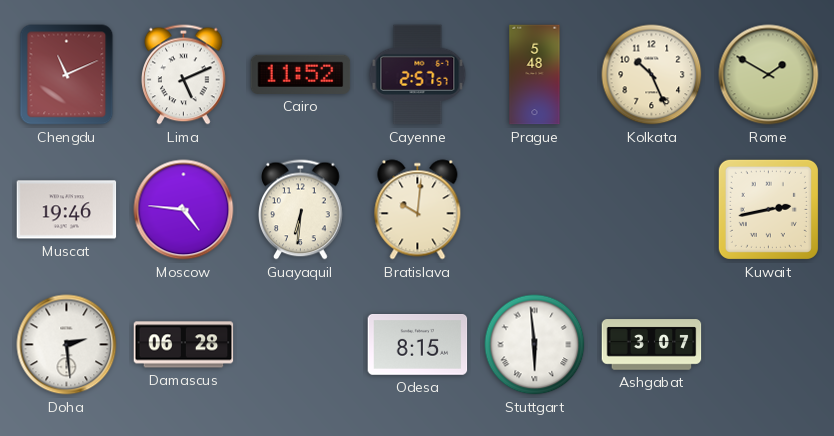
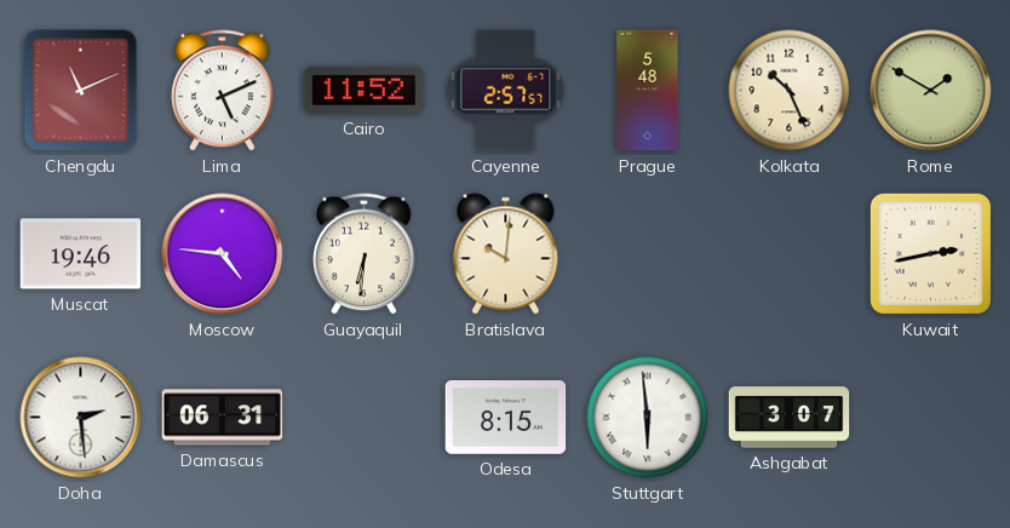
Damascus: 06:28 -> 06:31
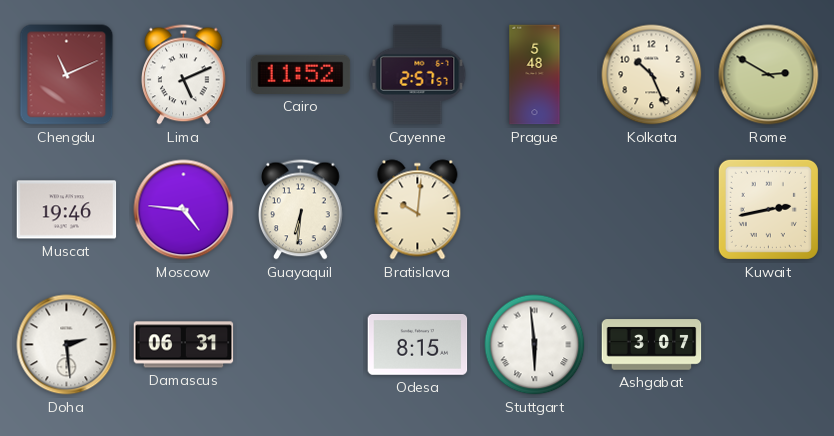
Rome: 1:50 -> 2:50
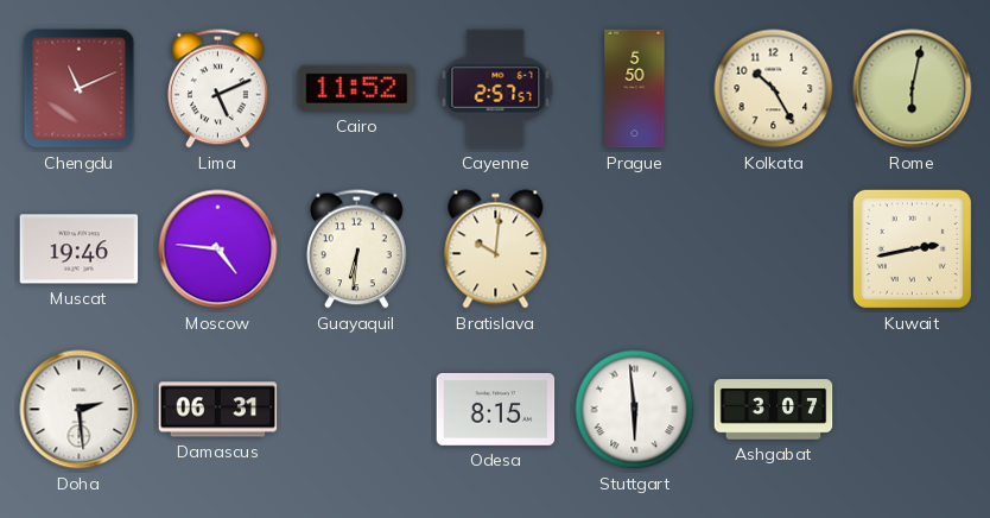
Prague: 5:48 -> 5:50
Kolkata: 10:26 -> 10:25
Rome: 2:50 -> 6:02
